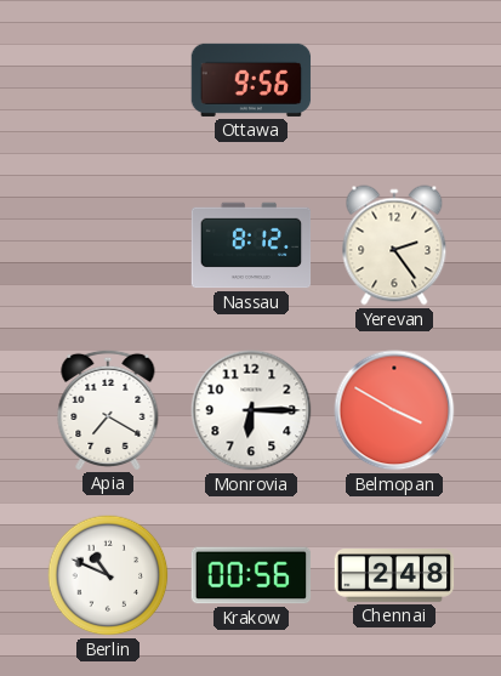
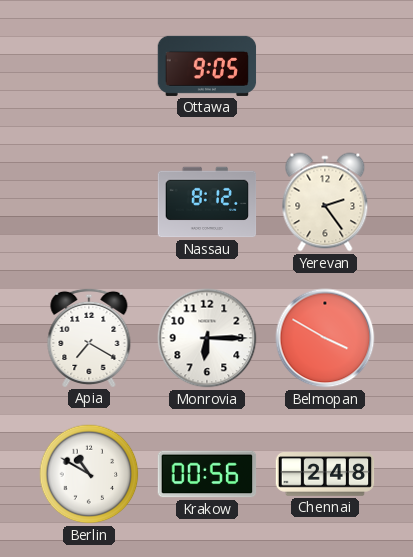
Ottawa: 9:56 -> 9:05
Berlin: 10:49 -> 10:50
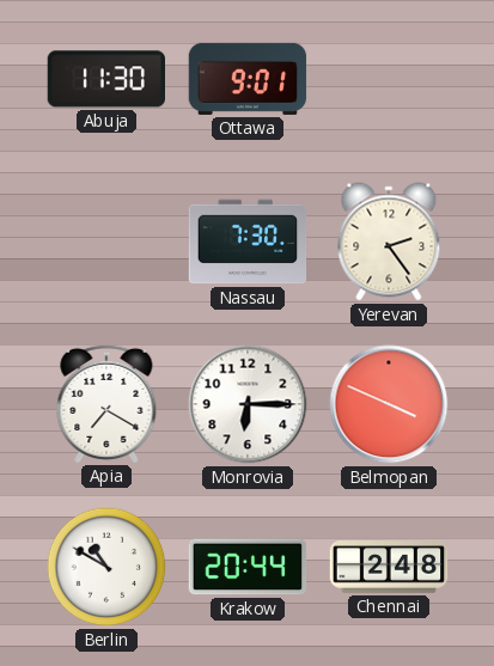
Abuja: none -> 11:30
Ottawa: 9:05 -> 9:01
Nassau: 8:12 -> 7:30
Belmopan: 3:50 -> 3:49
Krakow: 00:56 -> 20:44
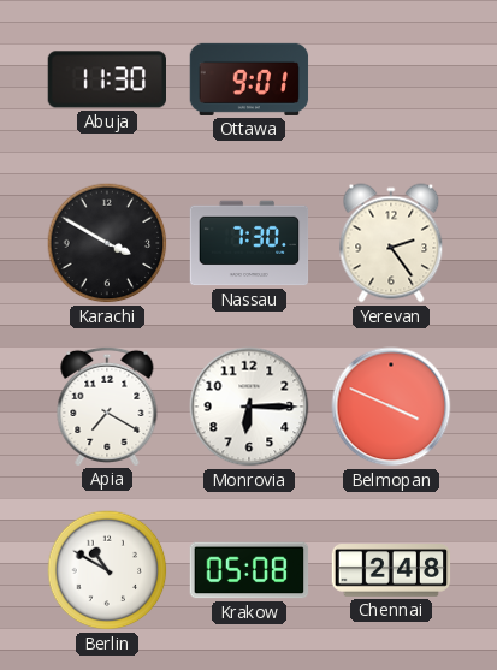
Karachi: none -> 3:50
Krakow: 20:44 -> 05:08
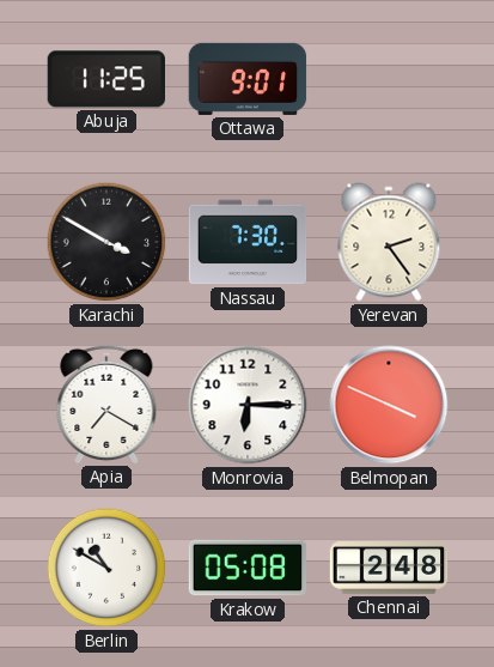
Abuja: 11:30 -> 11:25
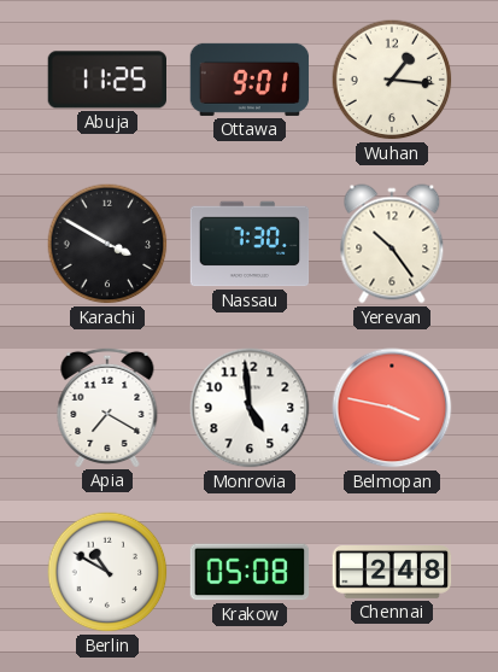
Wuhan: none -> 1:16
Yerevan: 2:24 -> 10:24
Monrovia: 6:15 -> 4:59
Belmopan: 3:49 -> 3:47
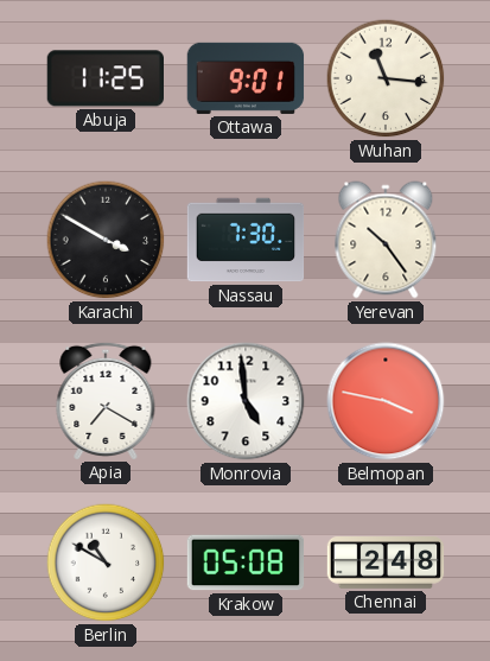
Wuhan: 1:16 -> 11:16
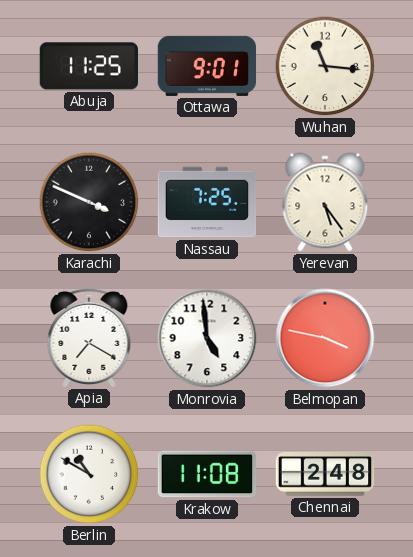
Karachi: 3:50 -> 3:49
Nassau: 7:30 -> 7:25
Yerevan: 10:24 -> 5:24
Krakow: 05:08 -> 11:08
